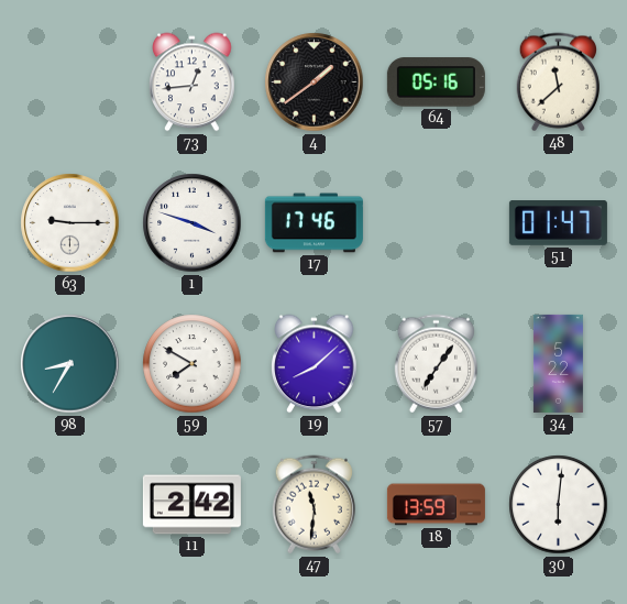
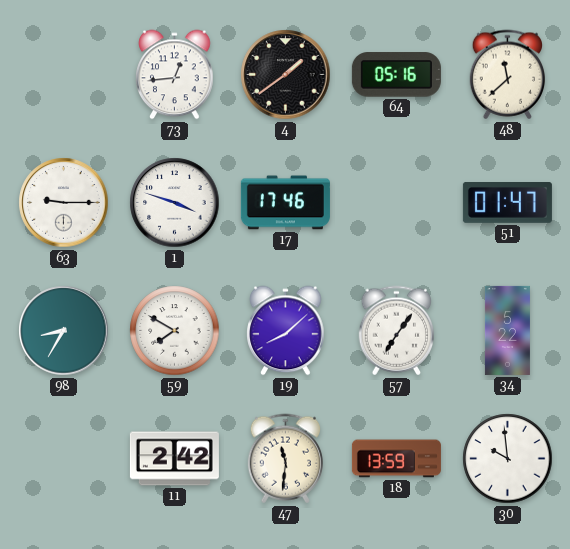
30: 6:01 -> 9:59
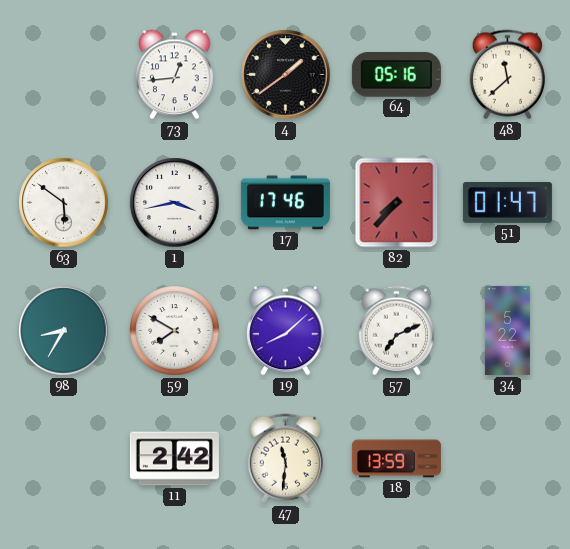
63: 9:15 -> 5:51
1: 3:48 -> 3:43
82: none -> 7:37
57: 7:06 -> 7:11
30: 9:59 -> none
